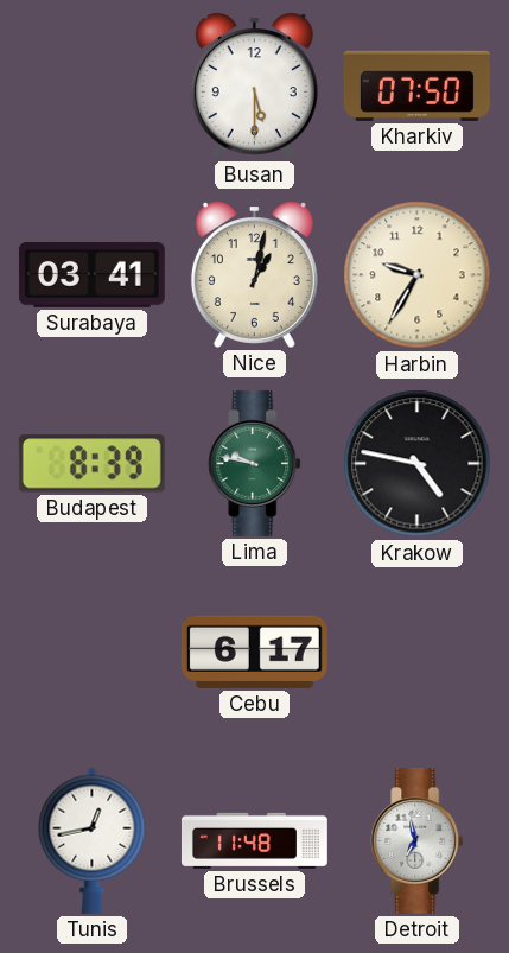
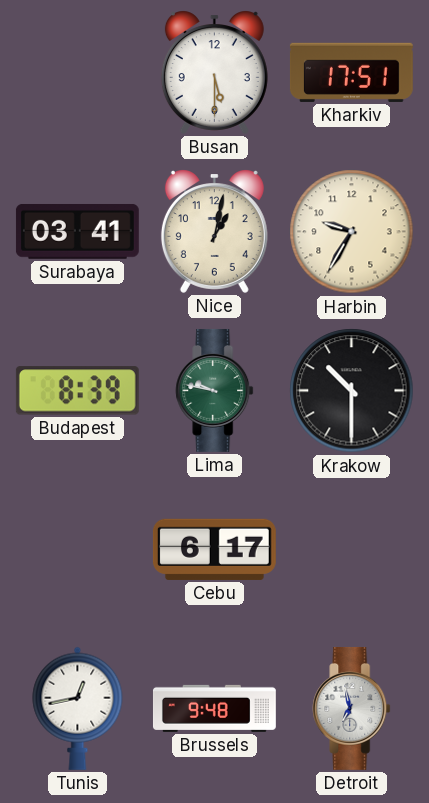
Kharkiv: 07:50 -> 17:51
Krakow: 4:47 -> 10:30
Brussels: 11:48 -> 9:48
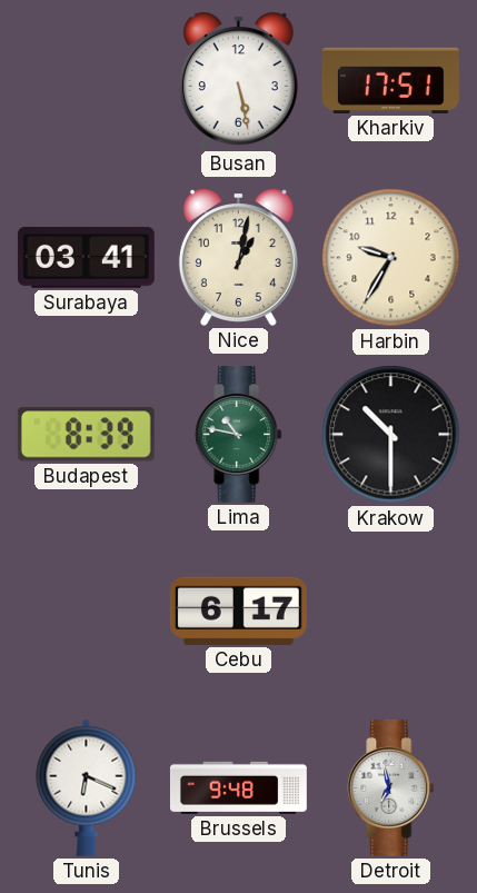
Busan: 5:30 -> 5:28
Lima: 9:47 -> 10:47
Tunis: 12:43 -> 6:19
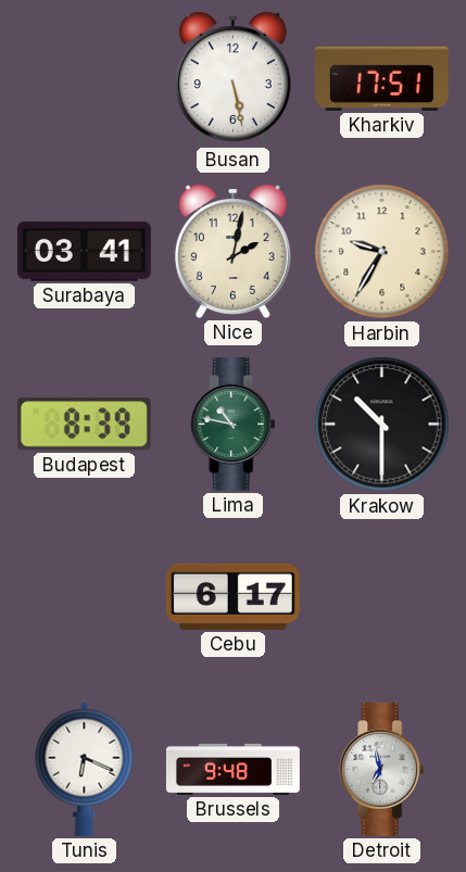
Nice: 1:02 -> 2:02
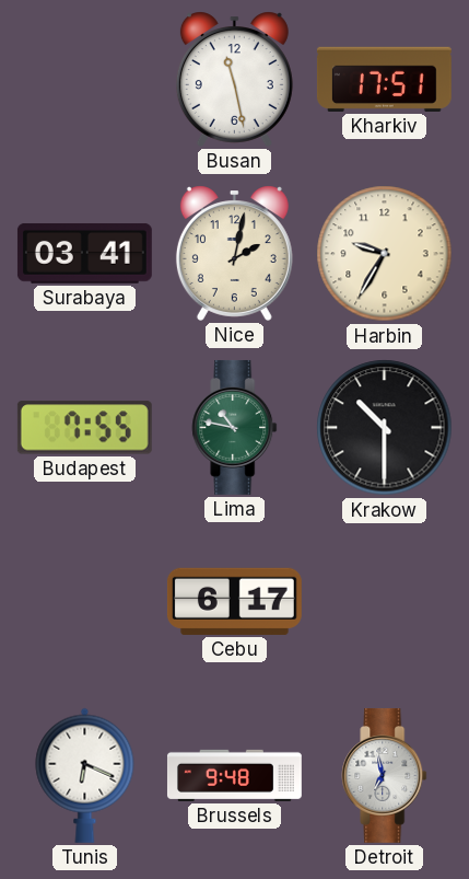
Busan: 5:28 -> 11:28
Budapest: 8:39 -> 7:55
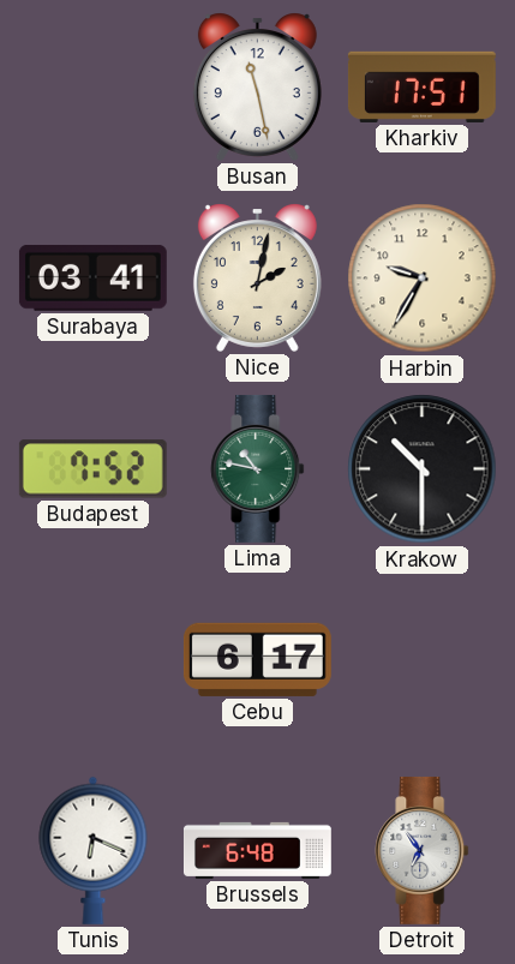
Budapest: 7:55 -> 7:52
Brussels: 9:48 -> 6:48
Detroit: 6:58 -> 6:54
